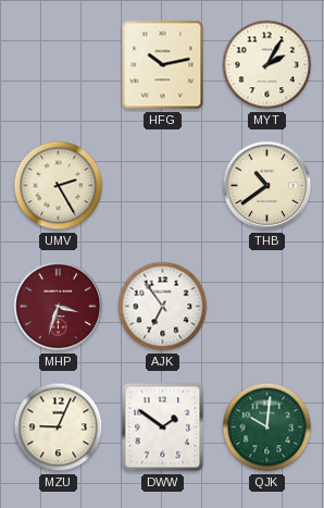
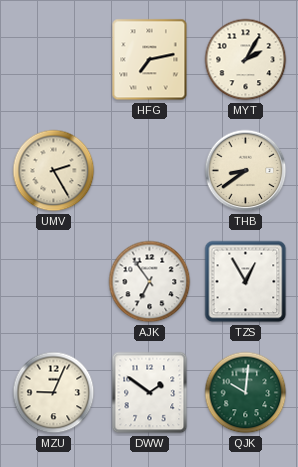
HFG: 10:13 -> 7:13
THB: 10:39 -> 8:39
MHP: 3:33 -> none
TZS: none -> 12:55
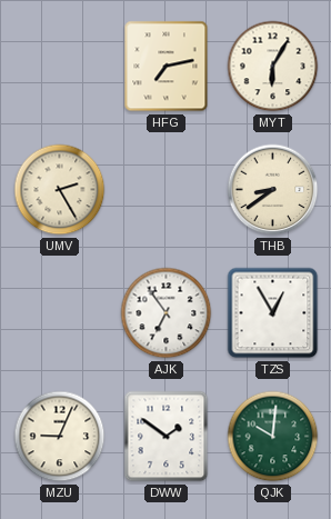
MYT: 2:05 -> 6:05
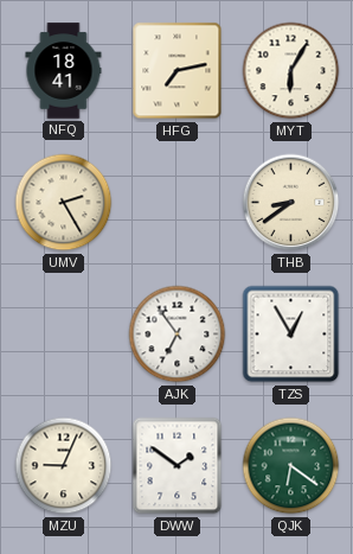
NFQ: none -> 18:41
QJK: 10:01 -> 6:21
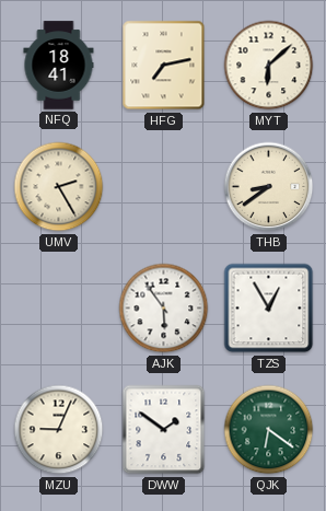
MYT: 6:05 -> 6:08
AJK: 6:54 -> 5:54
